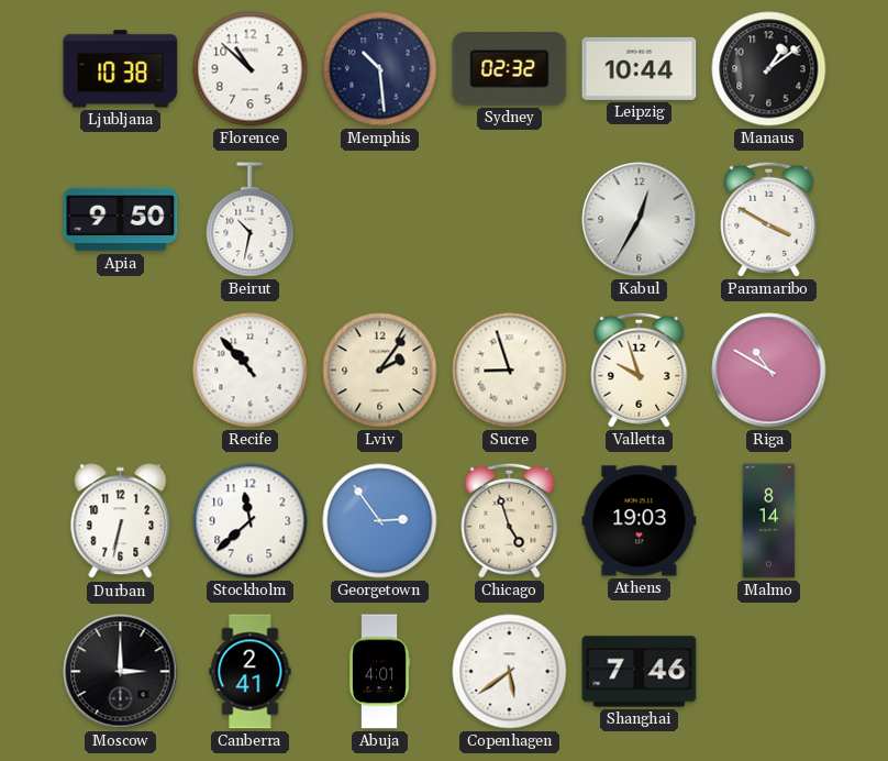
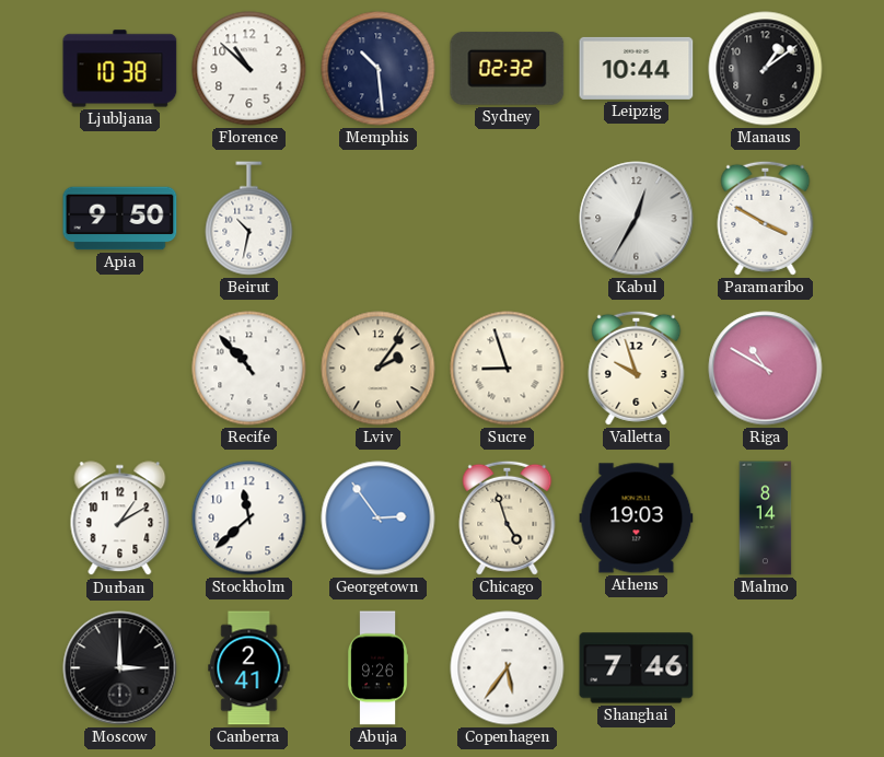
Durban: 6:32 -> 1:10
Abuja: 4:01 -> 9:26
Copenhagen: 5:39 -> 5:36
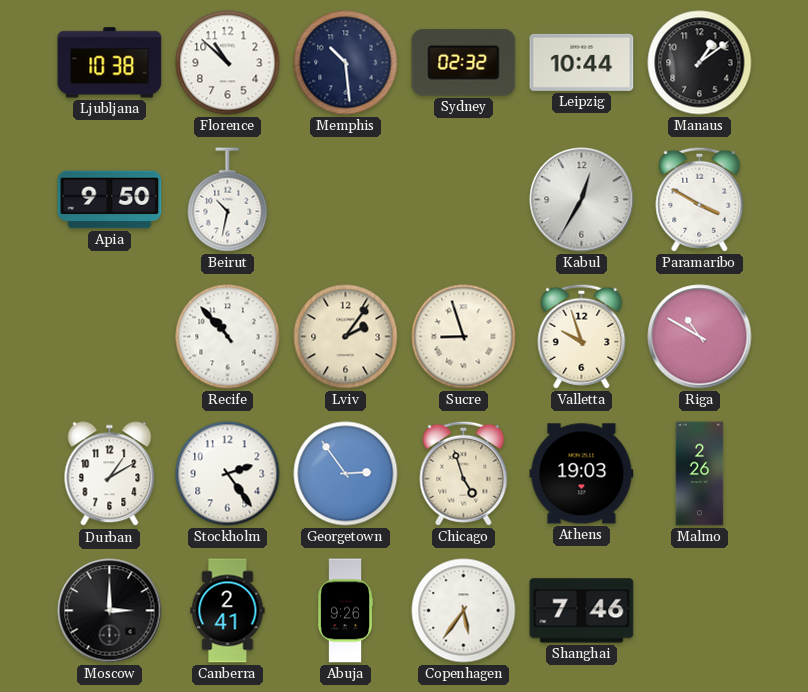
Stockholm: 11:38 -> 2:24
Malmo: 8:14 -> 2:26
